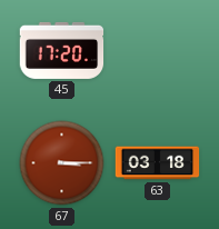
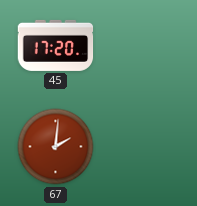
67: 3:15 -> 2:01
63: 03:18 -> none
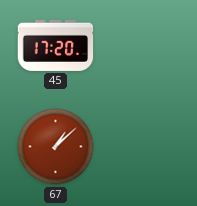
67: 2:01 -> 1:08
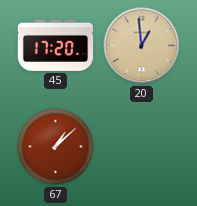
20: none -> 12:59
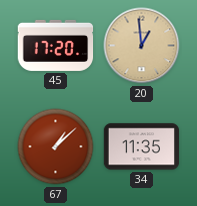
34: none -> 11:35
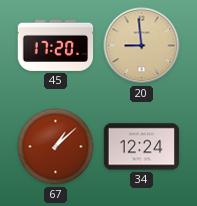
20: 12:59 -> 8:59
34: 11:35 -> 12:24
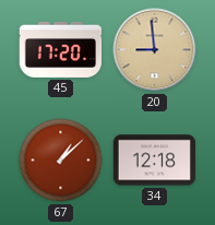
34: 12:24 -> 12:18
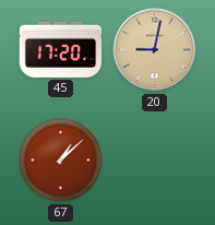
20: 8:59 -> 9:02
34: 12:18 -> none
